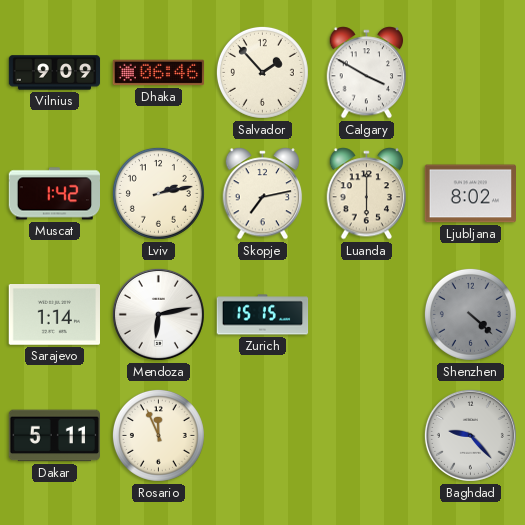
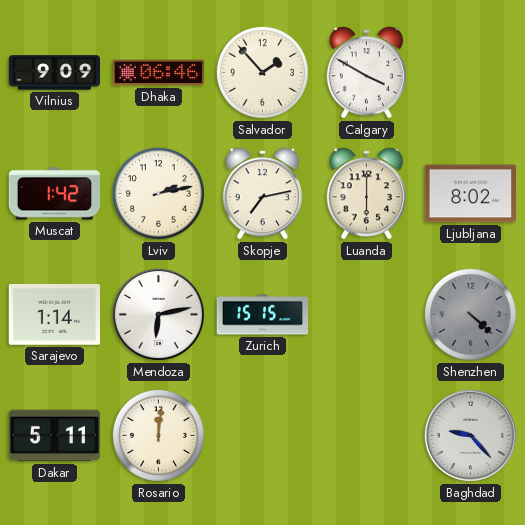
Rosario: 11:56 -> 12:01
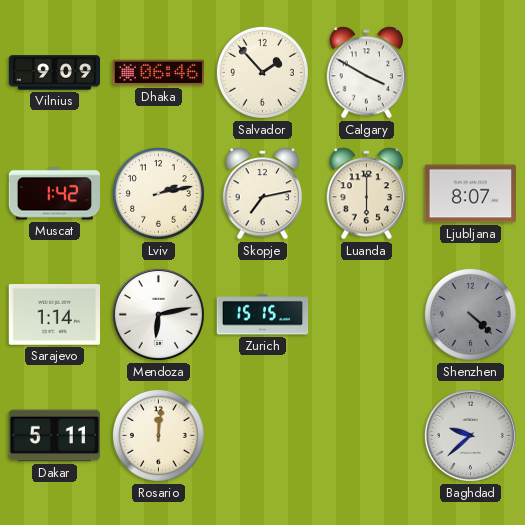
Ljubljana: 8:02 -> 8:07
Baghdad: 9:23 -> 9:38
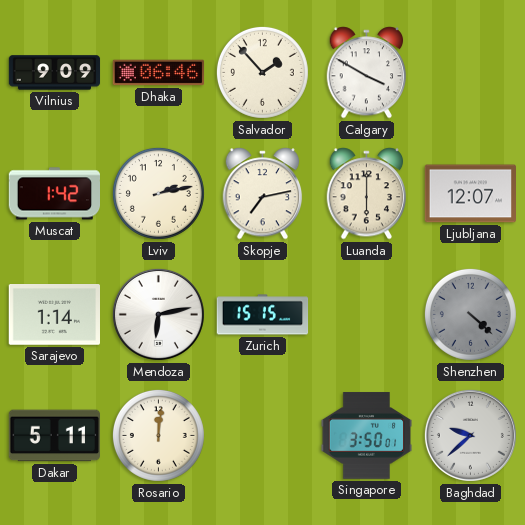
Ljubljana: 8:07 -> 12:07
Singapore: none -> 3:50
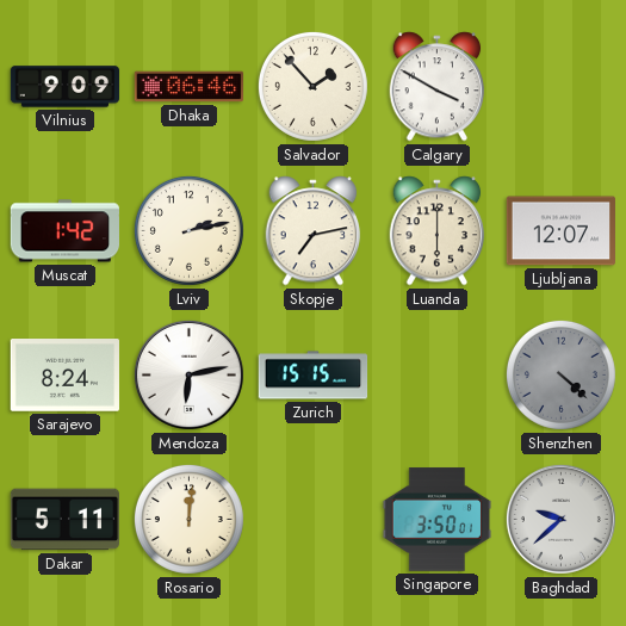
Sarajevo: 1:14 -> 8:24
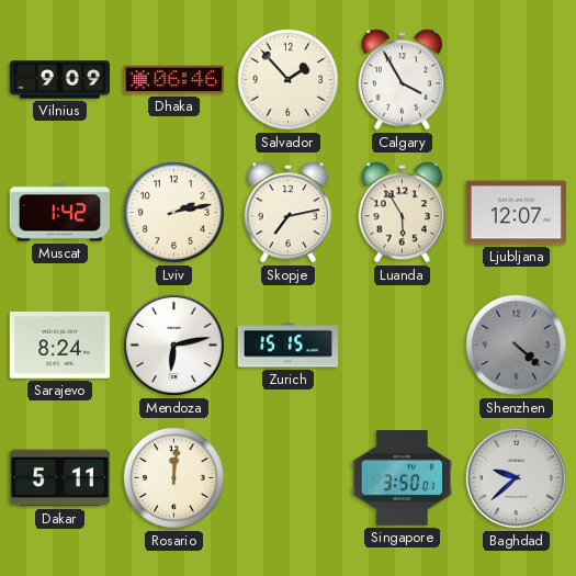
Calgary: 3:50 -> 3:55
Luanda: 6:00 -> 5:55
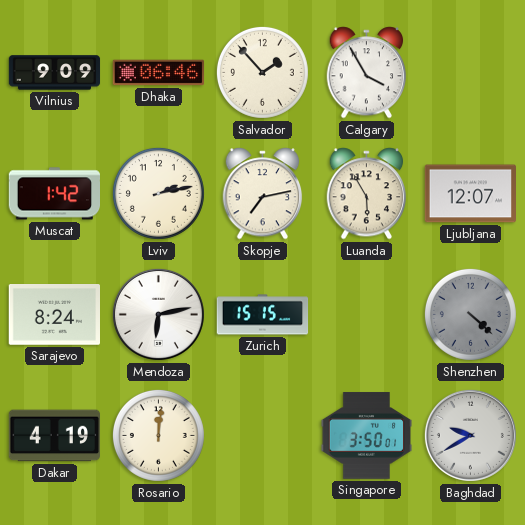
Dakar: 5:11 -> 4:19
Baghdad: 9:38 -> 9:40
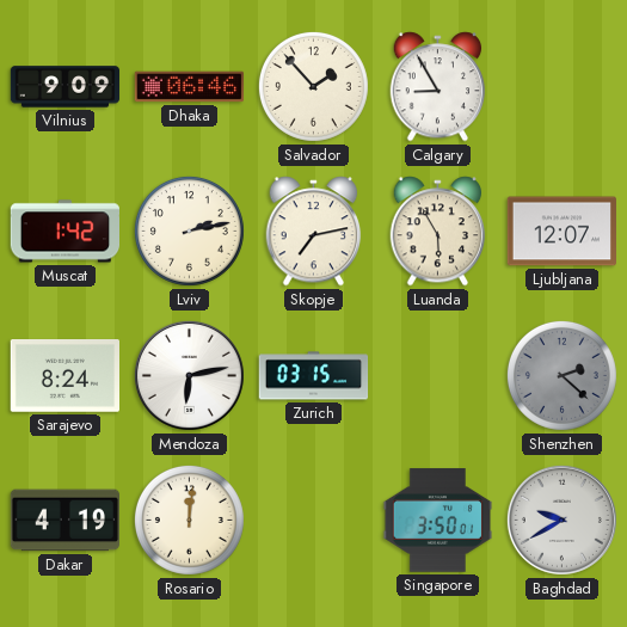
Calgary: 3:55 -> 8:55
Zurich: 15:15 -> 03:15
Shenzhen: 4:22 -> 2:22
